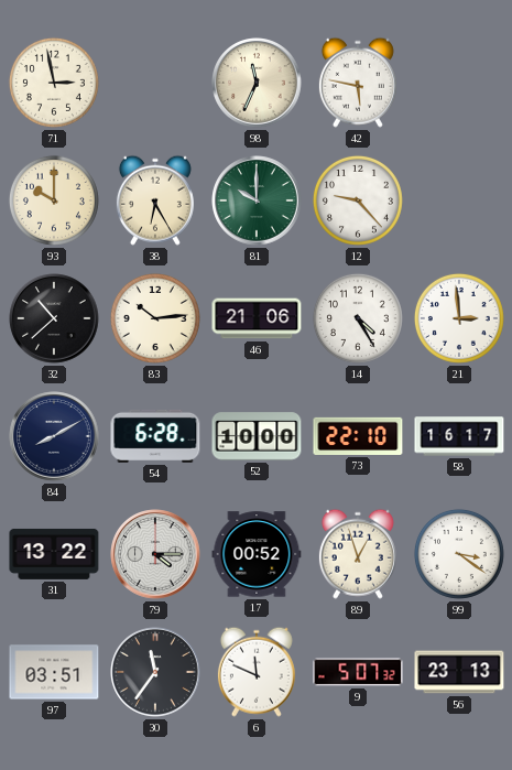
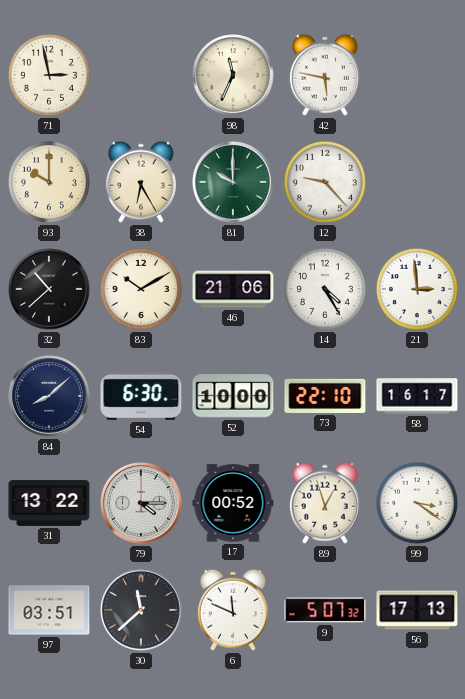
83: 10:14 -> 10:10
84: 8:10 -> 8:08
54: 6:28 -> 6:30
30: 11:36 -> 11:38
56: 23:13 -> 17:13
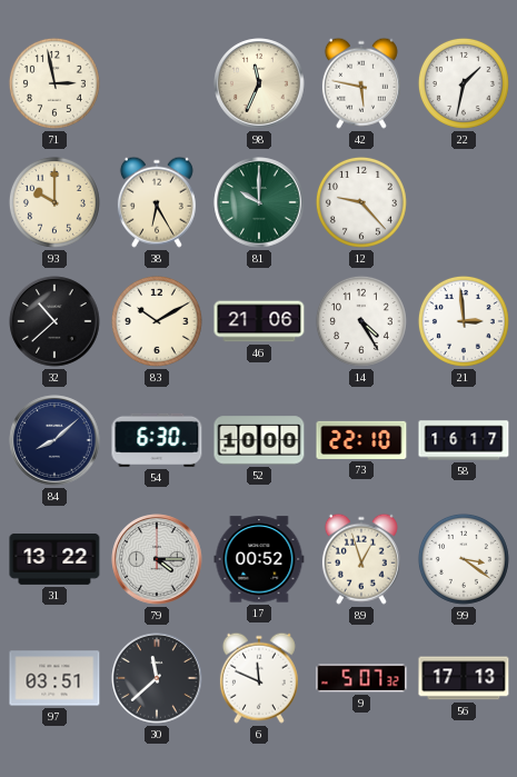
22: none -> 1:32
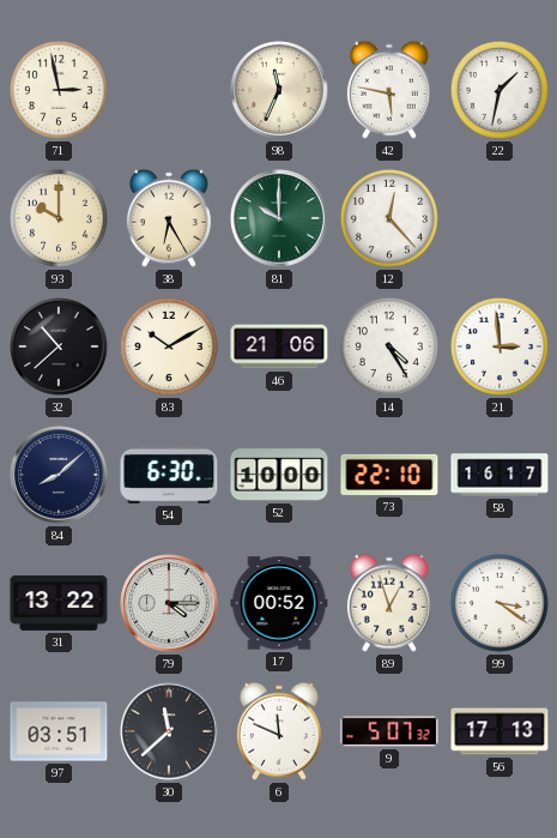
12: 9:23 -> 12:23
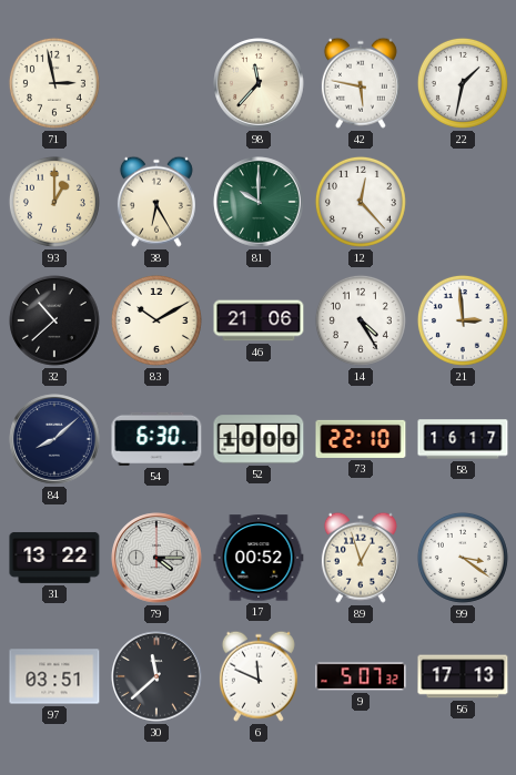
98: 11:34 -> 11:37
93: 10:00 -> 1:00
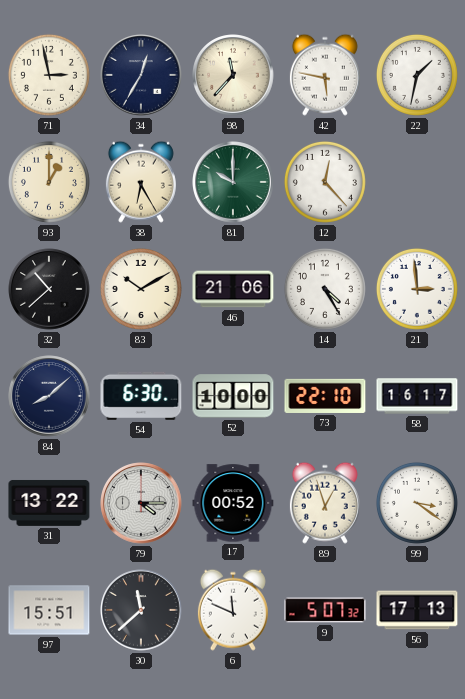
34: none -> 12:35
97: 03:51 -> 15:51
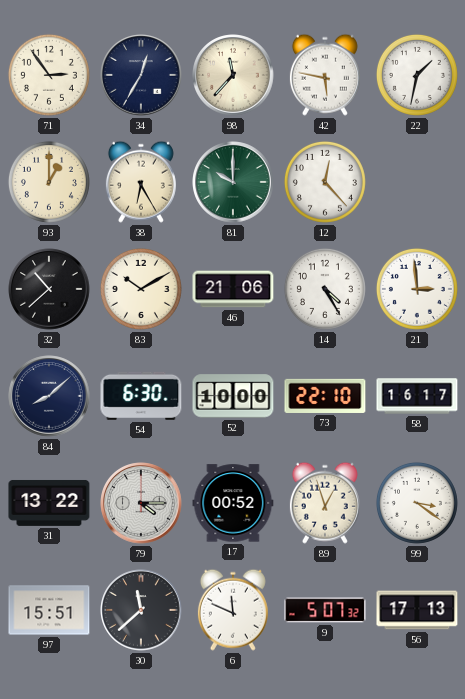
71: 2:58 -> 2:54
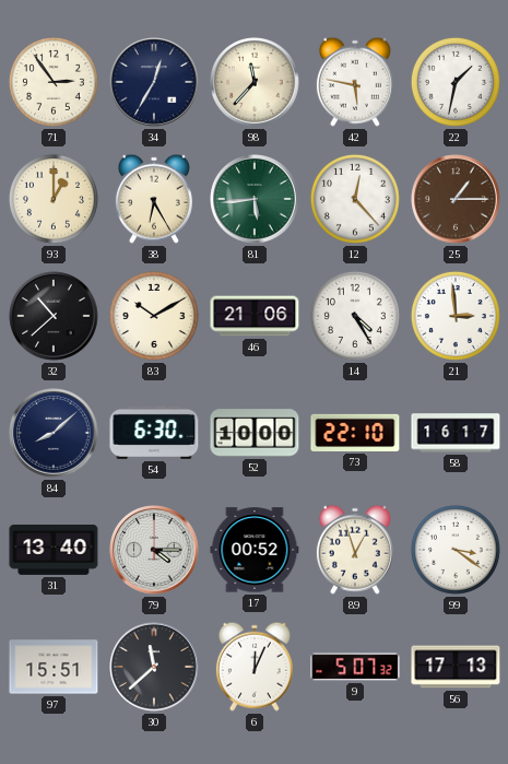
81: 10:00 -> 5:44
25: none -> 1:15
31: 13:22 -> 13:40
6: 11:49 -> 12:04
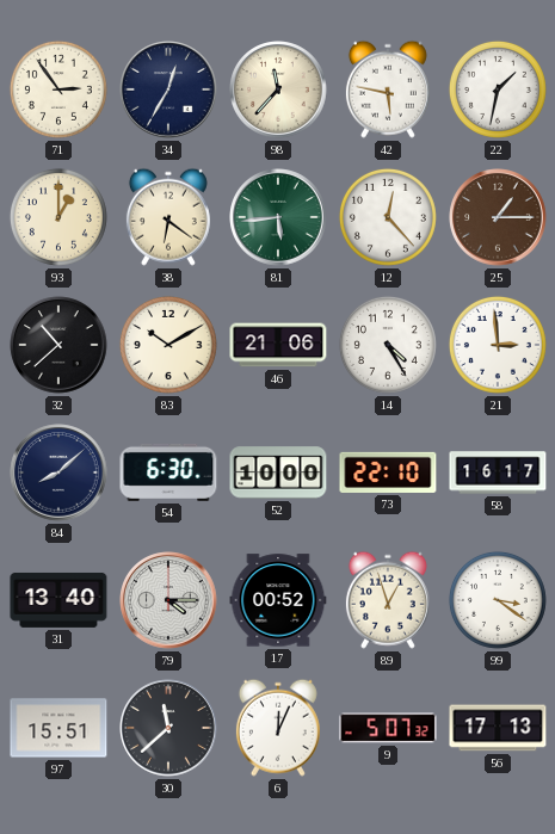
38: 6:25 -> 6:21
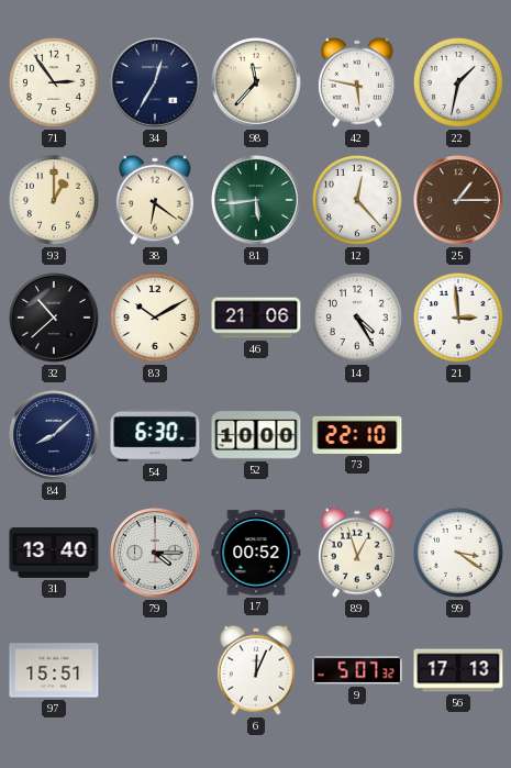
58: 16:17 -> none
30: 11:38 -> none
